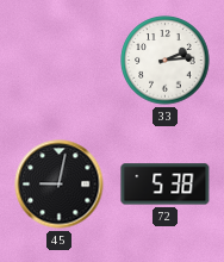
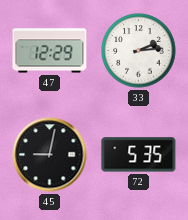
47: none -> 12:29
72: 5:38 -> 5:35
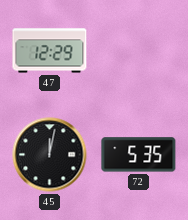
33: 2:14 -> none
45: 9:02 -> 12:02
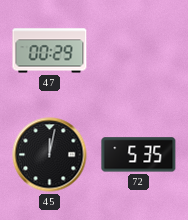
47: 12:29 -> 00:29
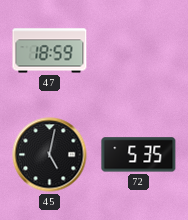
47: 00:29 -> 18:59
45: 12:02 -> 5:02
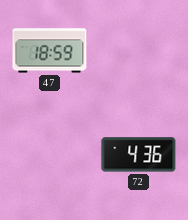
45: 5:02 -> none
72: 5:35 -> 4:36
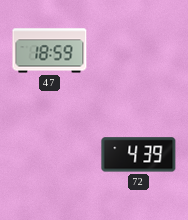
72: 4:36 -> 4:39
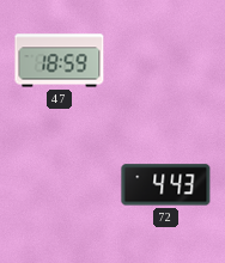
72: 4:39 -> 4:43
